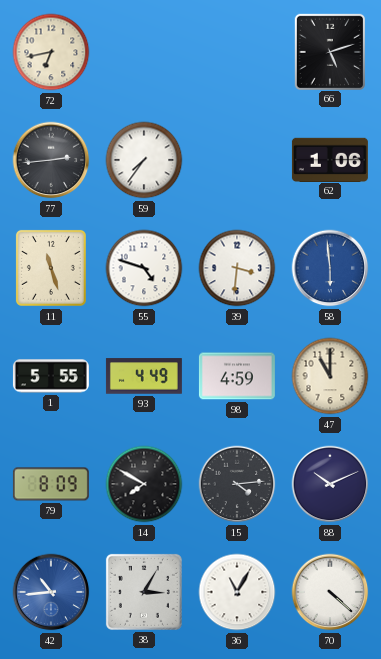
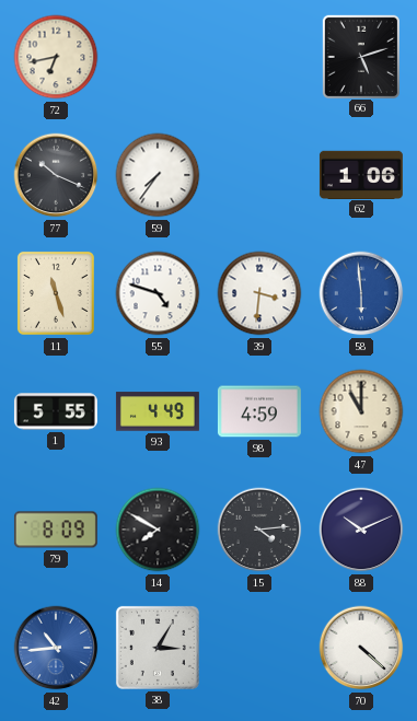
77: 2:44 -> 10:19
36: 11:05 -> none
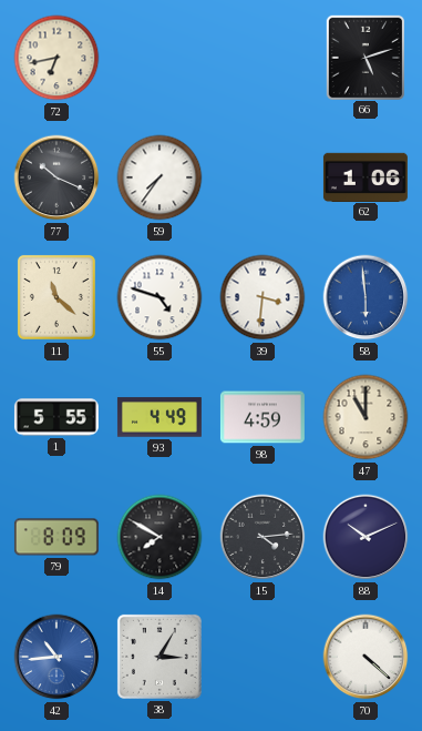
11: 11:27 -> 11:22
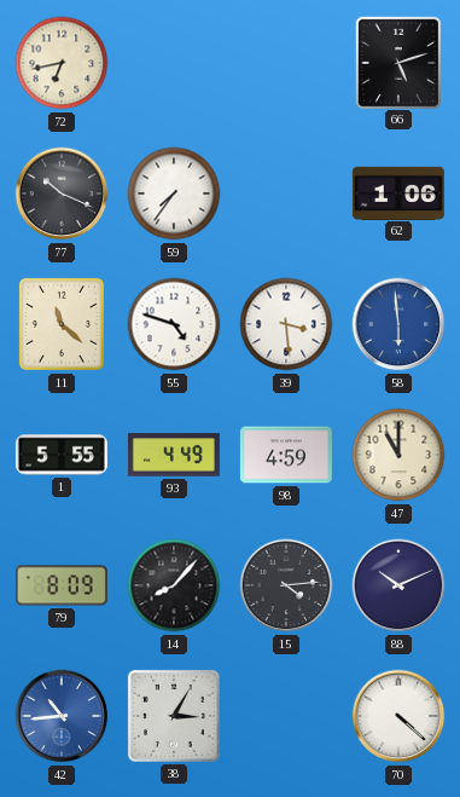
39: 3:31 -> 3:29
14: 7:50 -> 8:07
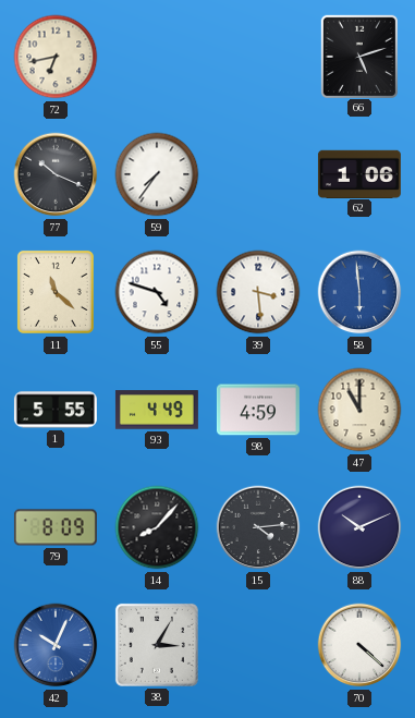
42: 10:44 -> 10:04
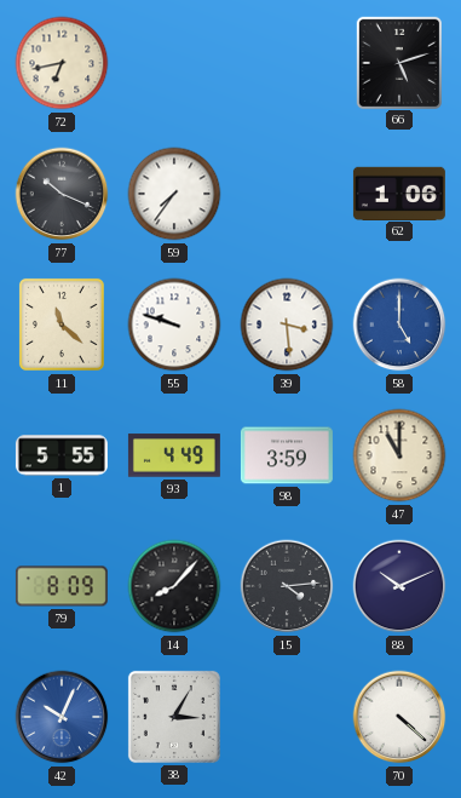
55: 4:48 -> 9:48
58: 5:59 -> 5:00
98: 4:59 -> 3:59
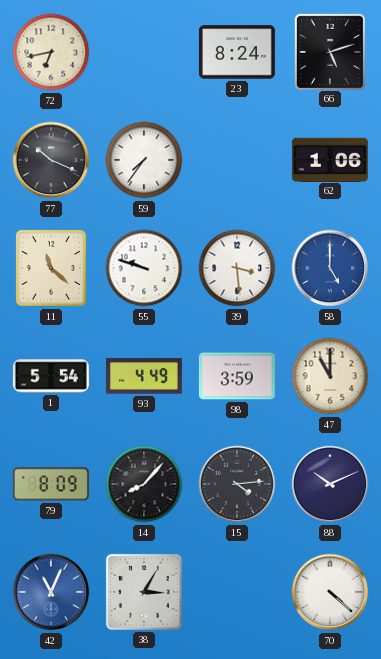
23: none -> 8:24
1: 5:55 -> 5:54
42: 10:04 -> 11:04
